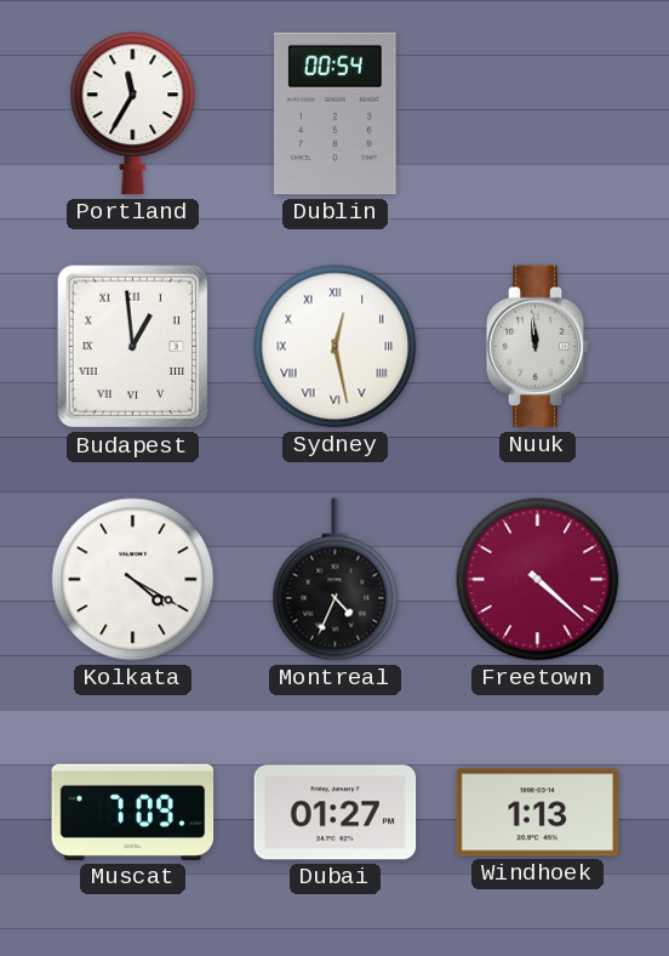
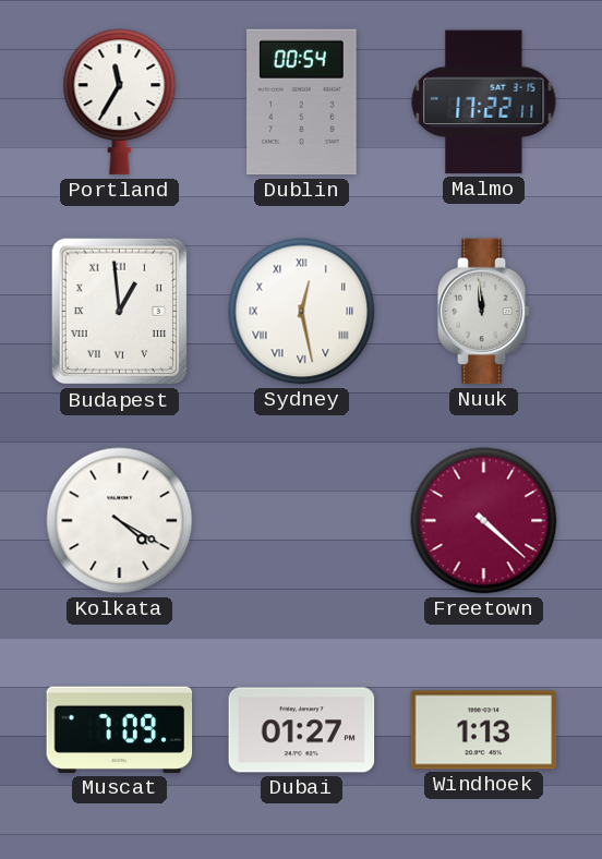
Malmo: none -> 17:22
Montreal: 4:34 -> none
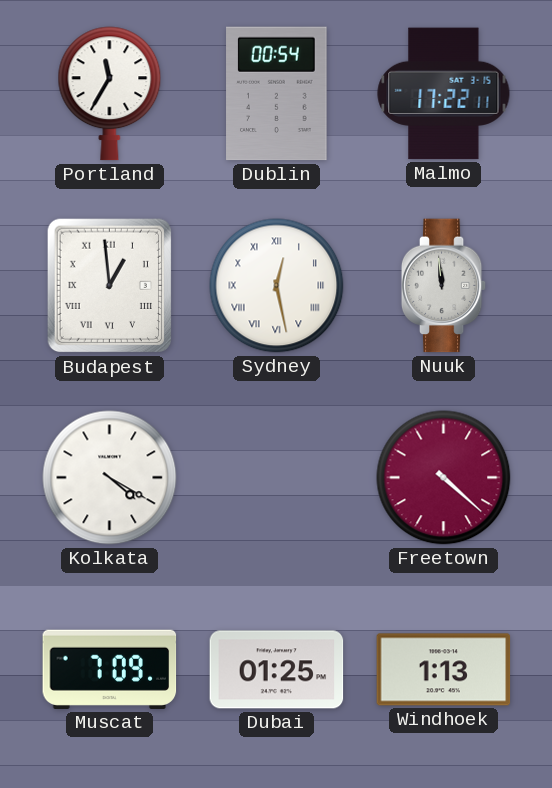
Dubai: 01:27 -> 01:25
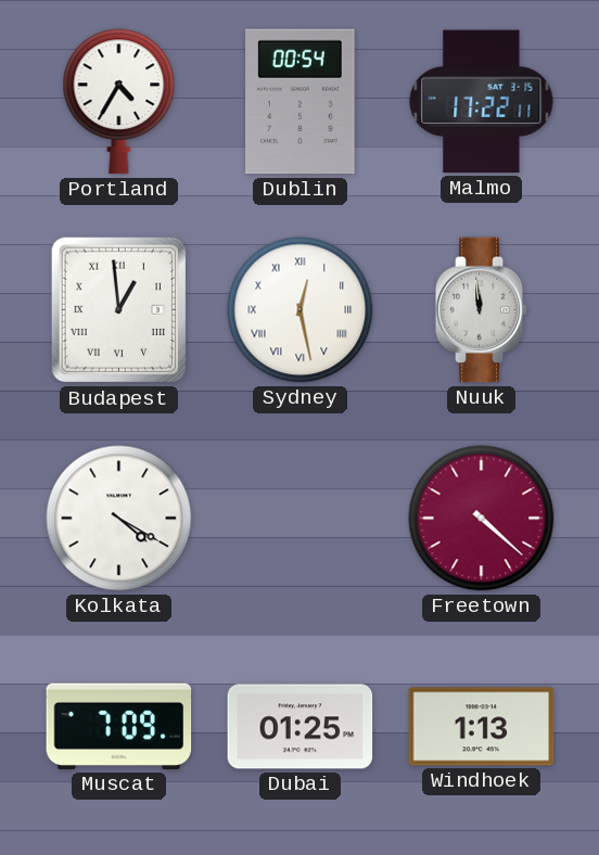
Portland: 11:35 -> 4:35
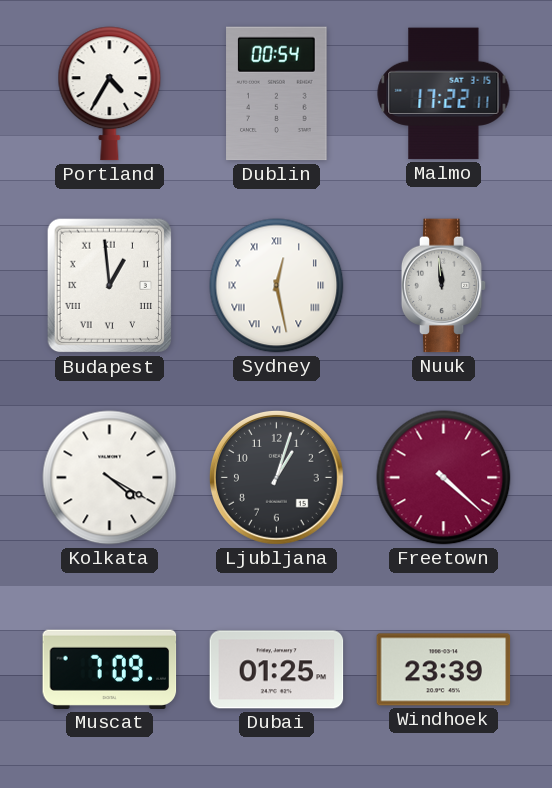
Ljubljana: none -> 1:03
Windhoek: 1:13 -> 23:39
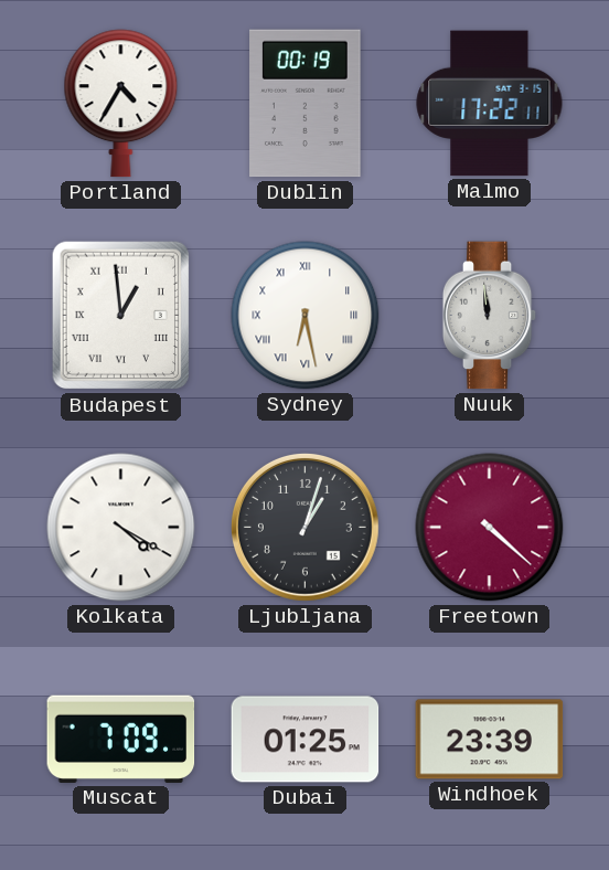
Dublin: 00:54 -> 00:19
Sydney: 12:28 -> 6:28
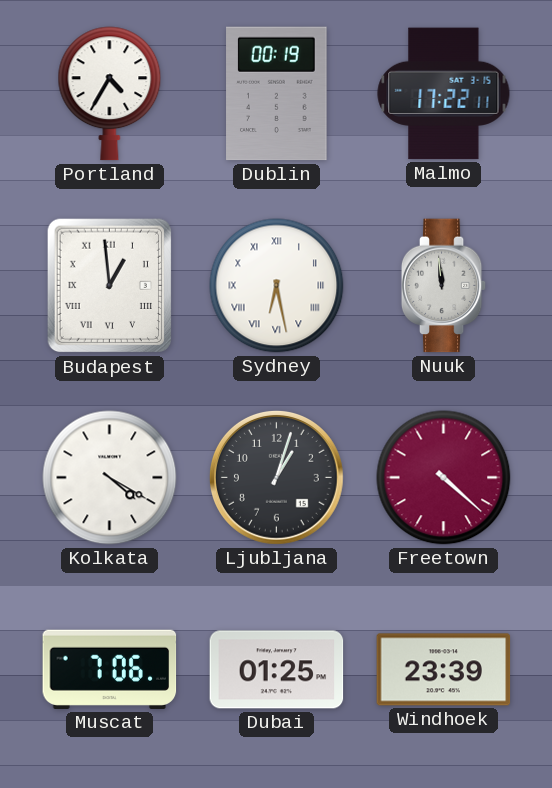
Muscat: 7:09 -> 7:06
